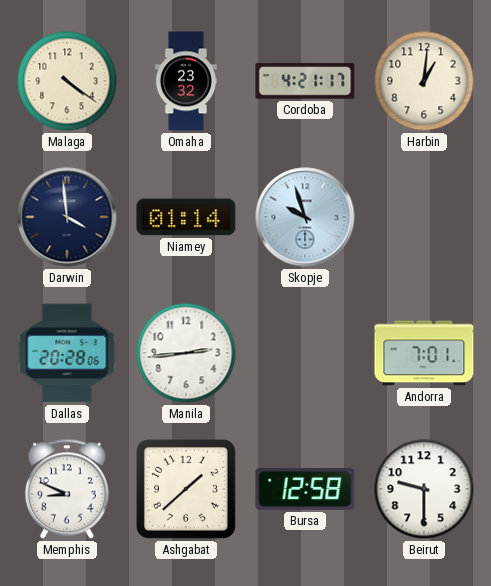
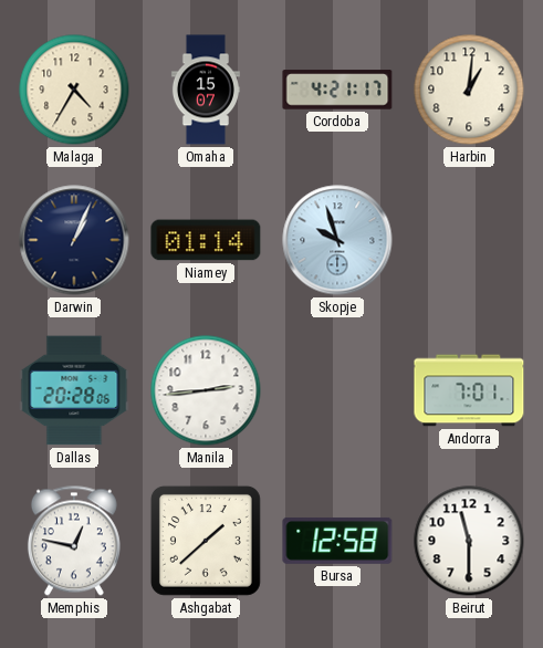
Malaga: 4:21 -> 4:35
Omaha: 23:32 -> 15:07
Darwin: 3:59 -> 1:04
Memphis: 8:49 -> 12:47
Beirut: 9:30 -> 11:30
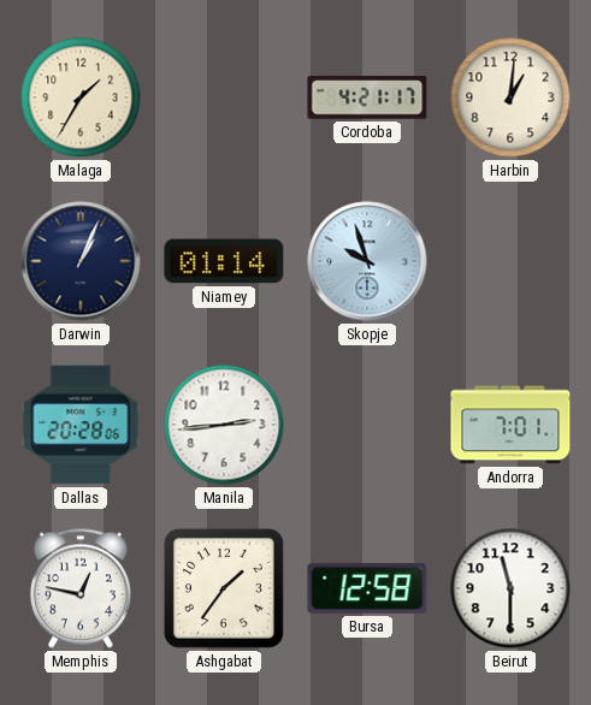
Malaga: 4:35 -> 1:35
Omaha: 15:07 -> none
Ashgabat: 1:38 -> 1:36
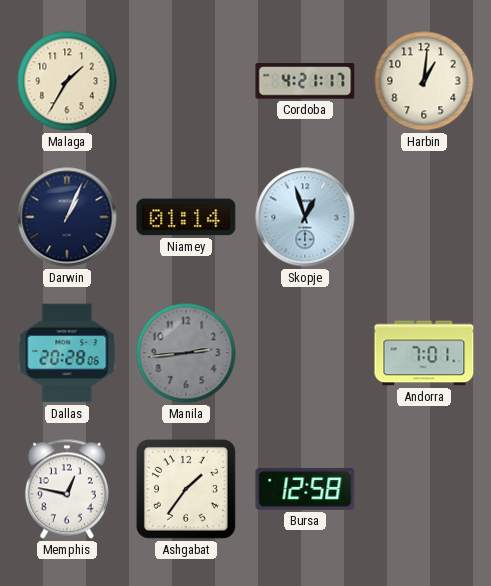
Skopje: 9:57 -> 12:57
Manila dial: white -> grey
Beirut: 11:30 -> none
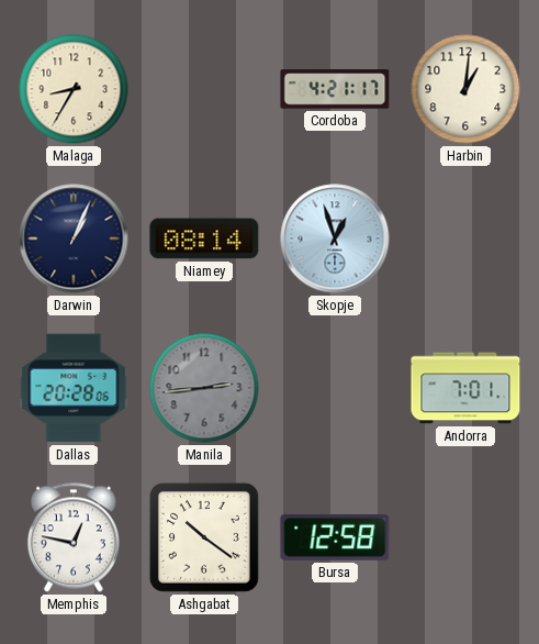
Malaga: 1:35 -> 8:35
Niamey: 01:14 -> 08:14
Ashgabat: 1:36 -> 10:21
